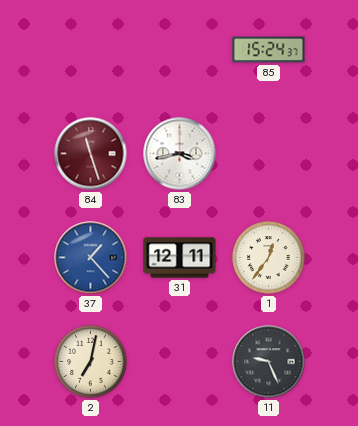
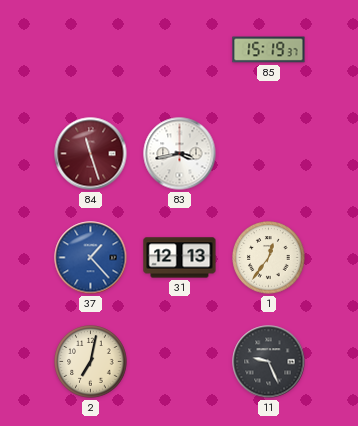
85: 15:24 -> 15:19
31: 12:11 -> 12:13
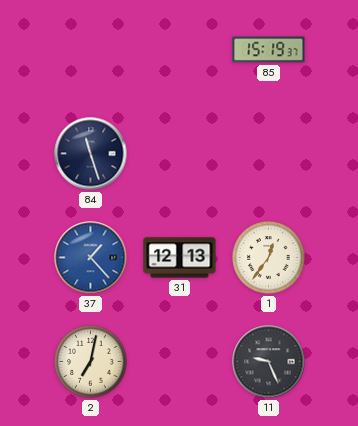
84 dial: burgundy -> navy
83: 3:43 -> none
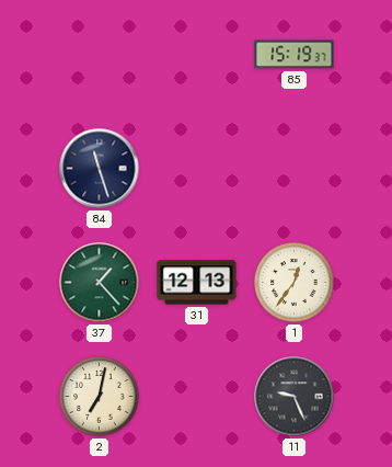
37 dial: blue -> green
